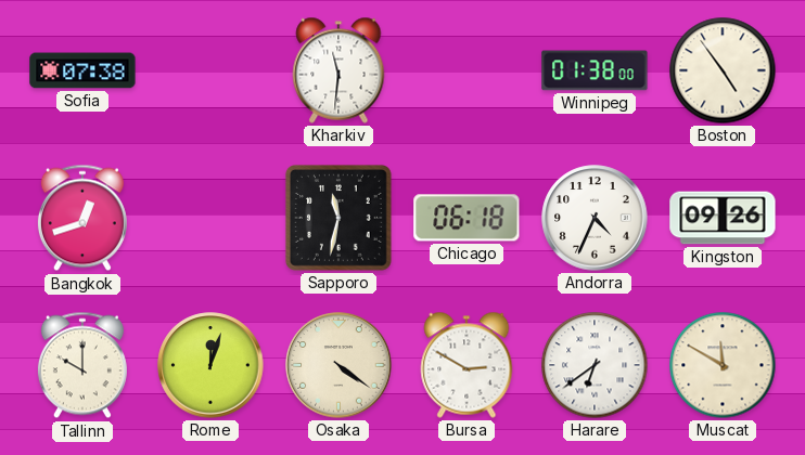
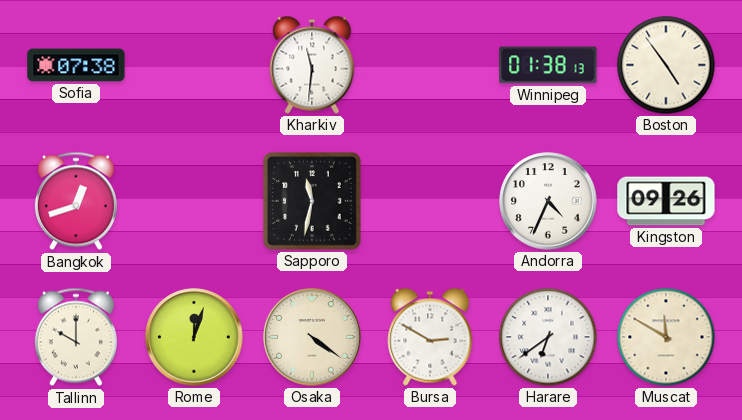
Winnipeg: 01:38:00 -> 01:38:13
Chicago: 06:18 -> none
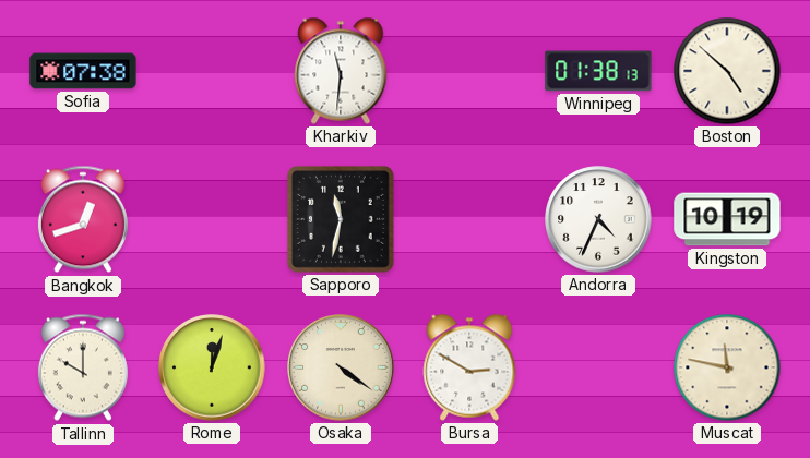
Boston: 4:54 -> 4:52
Kingston: 09:26 -> 10:19
Harare: 6:39 -> none
Muscat: 11:50 -> 11:47
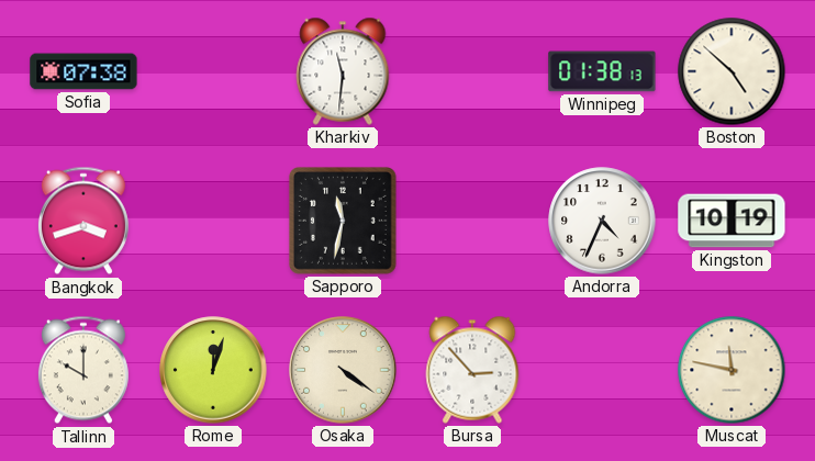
Bangkok: 12:42 -> 3:42
Bursa: 2:50 -> 2:53
